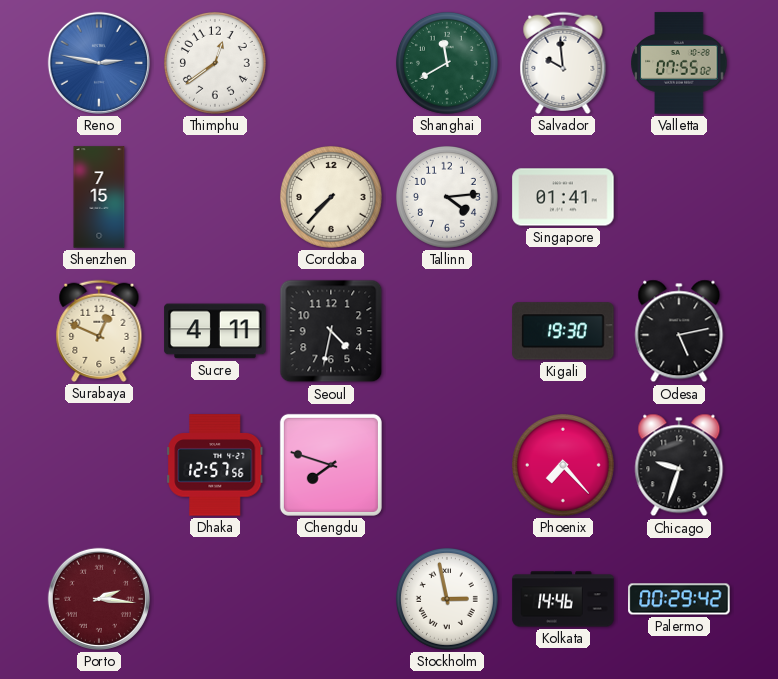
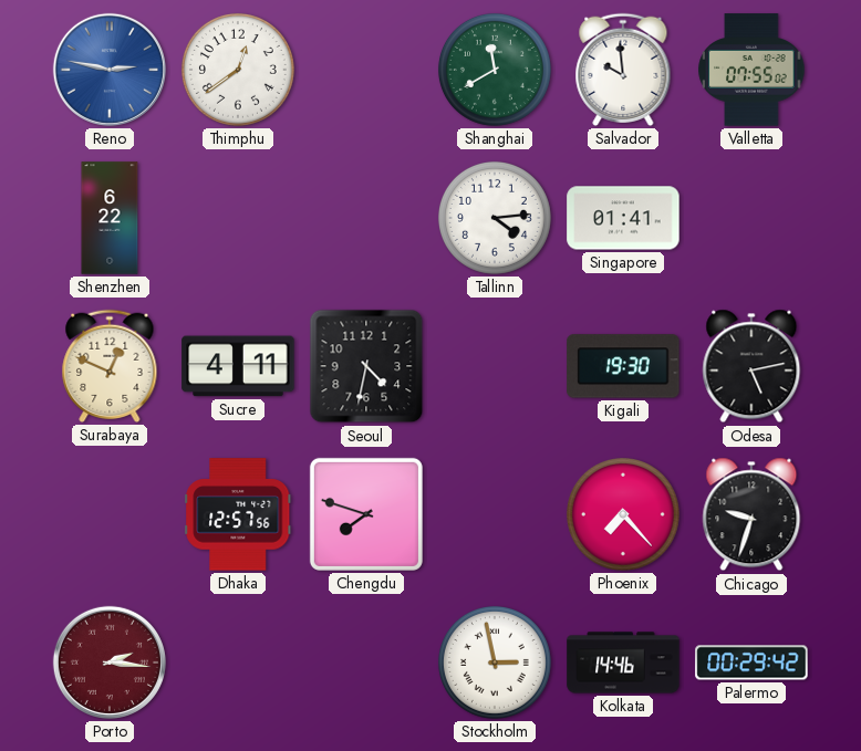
Shenzhen: 7:15 -> 6:22
Cordoba: 7:37 -> none
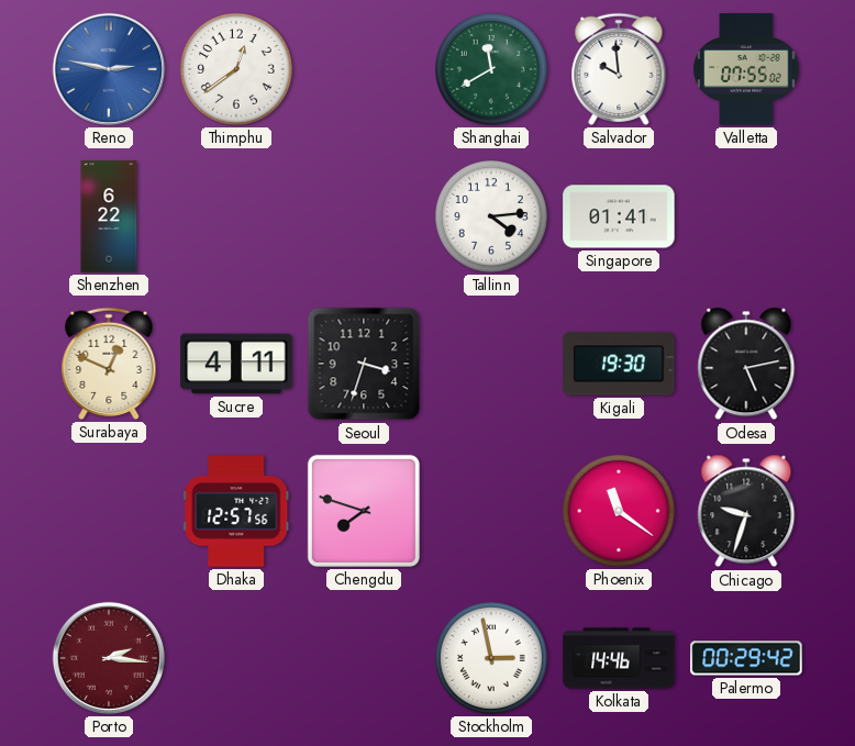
Seoul: 4:32 -> 3:33
Phoenix: 7:23 -> 11:21
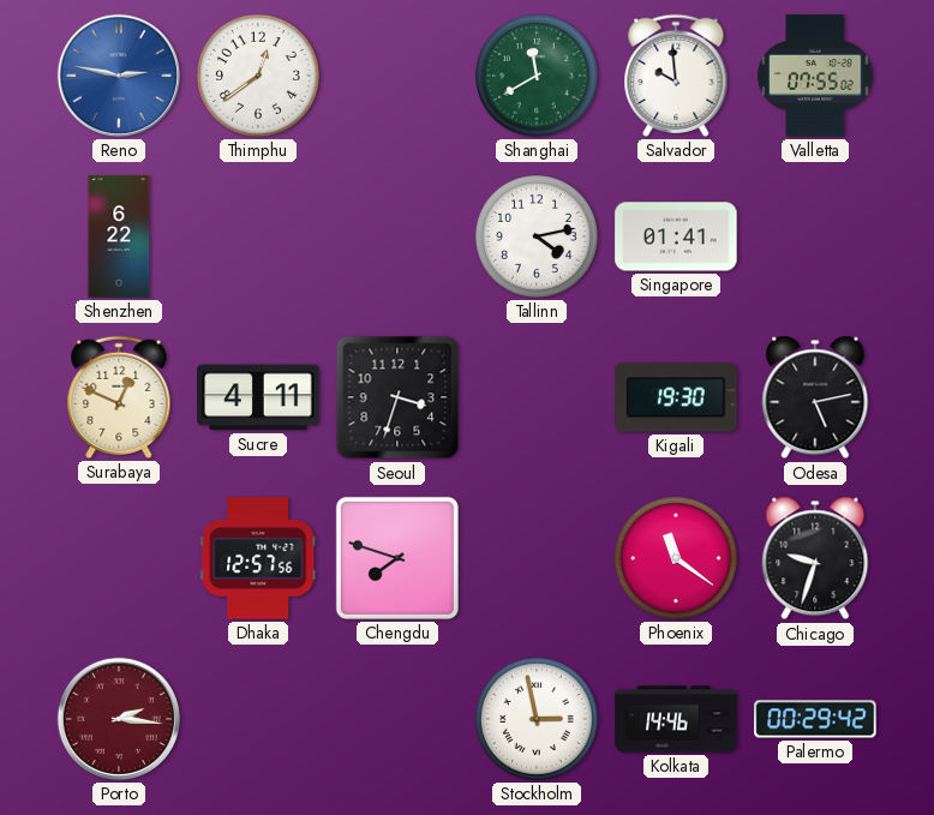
Tallinn: 4:14 -> 4:13
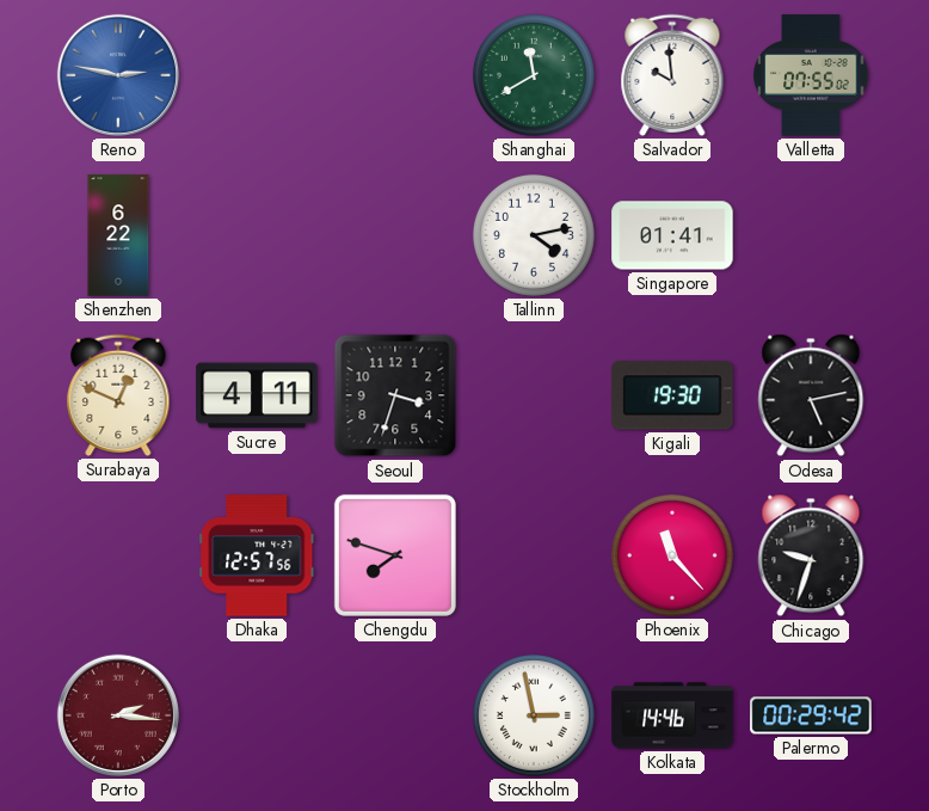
Thimphu: 12:39 -> none
Phoenix: 11:21 -> 11:23
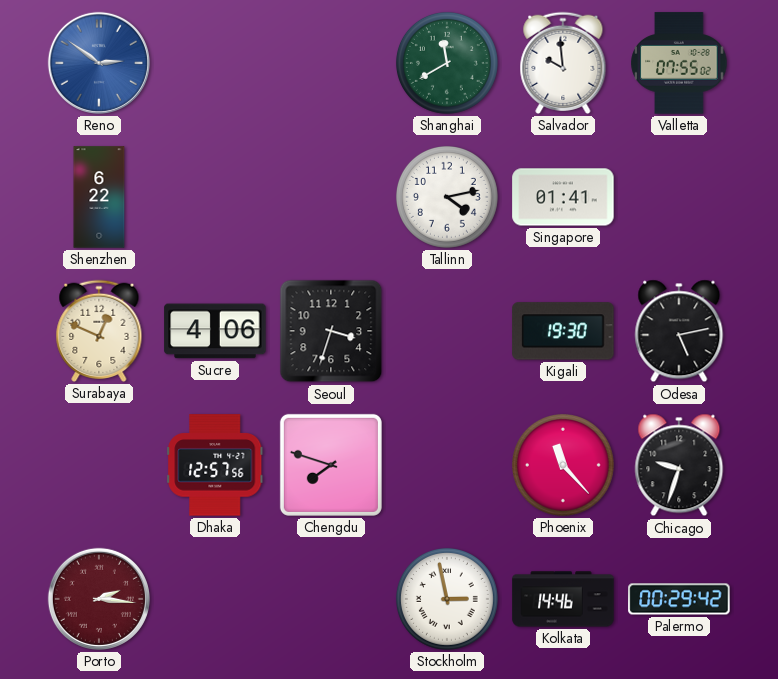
Reno: 2:47 -> 2:51
Sucre: 4:11 -> 4:06
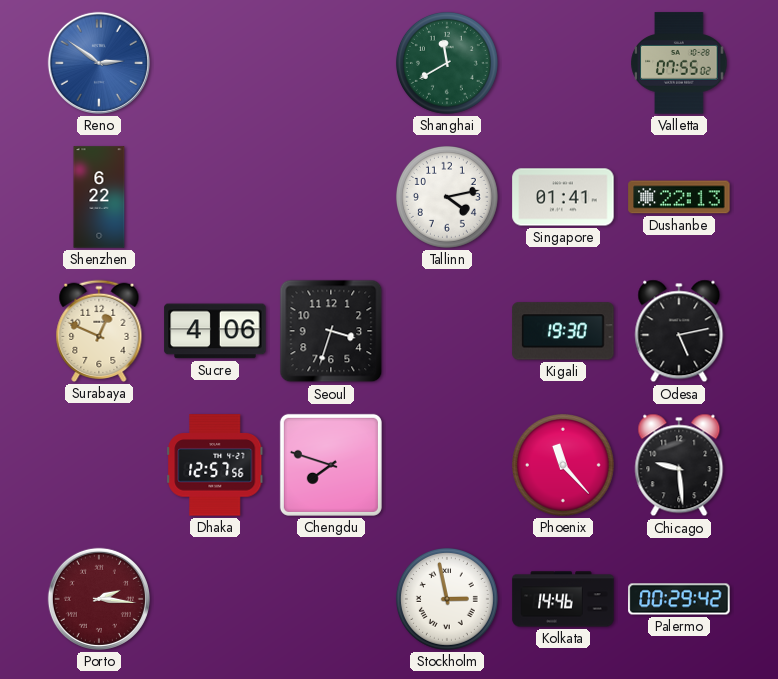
Salvador: 9:59 -> none
Dushanbe: none -> 22:13
Chicago: 9:33 -> 9:29
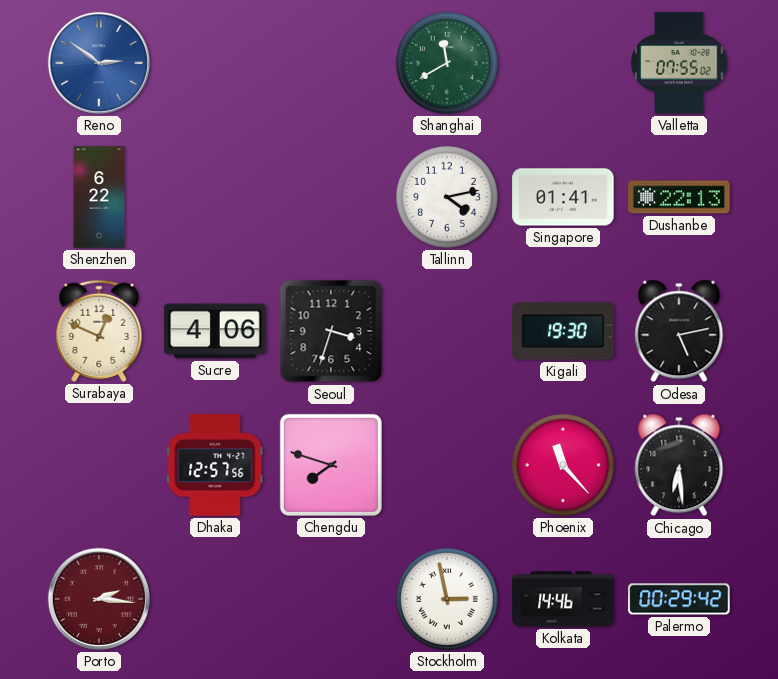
Chicago: 9:29 -> 6:29
